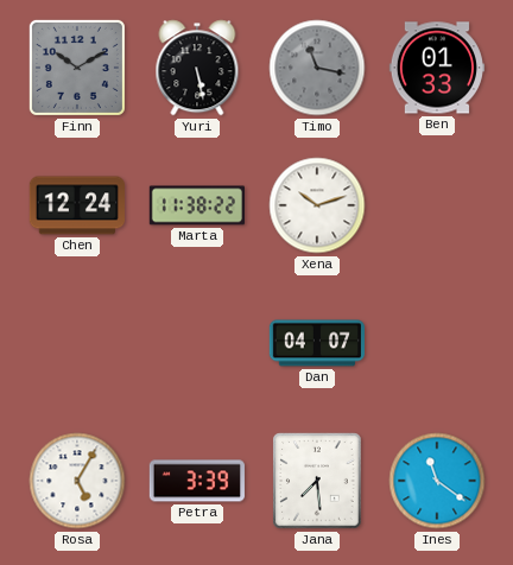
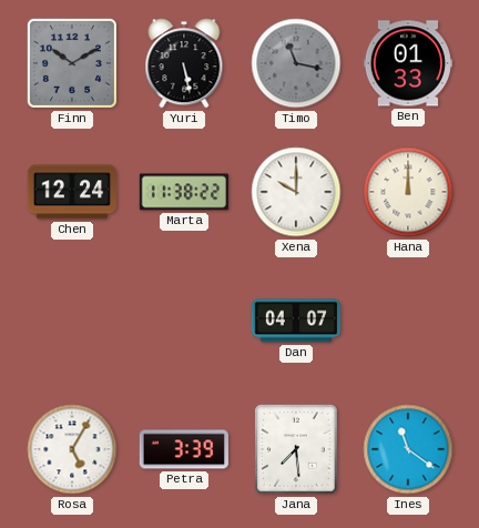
Xena: 10:12 -> 10:00
Hana: none -> 12:00
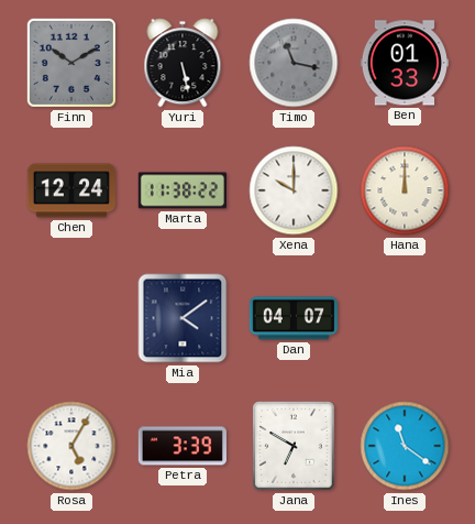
Mia: none -> 4:09
Jana: 7:29 -> 6:50
